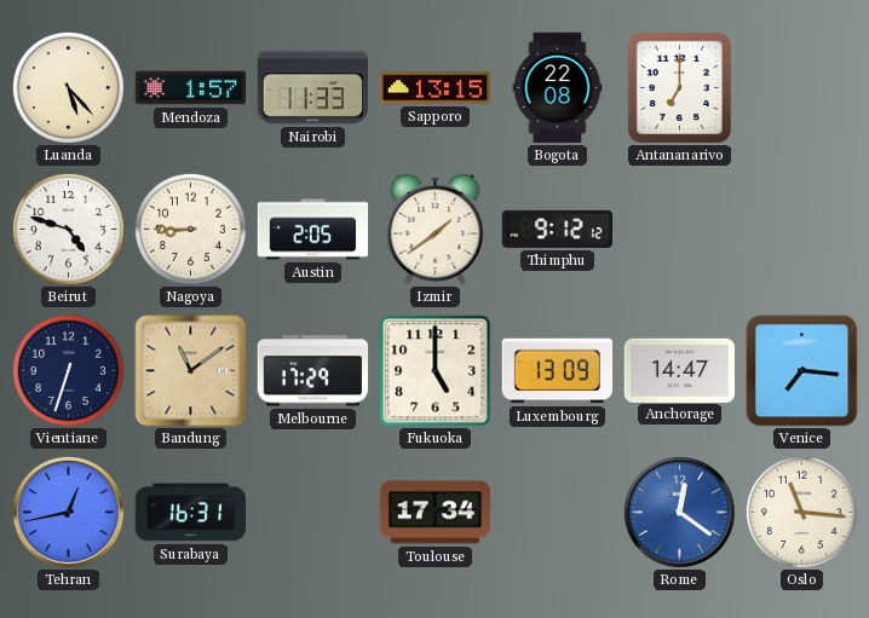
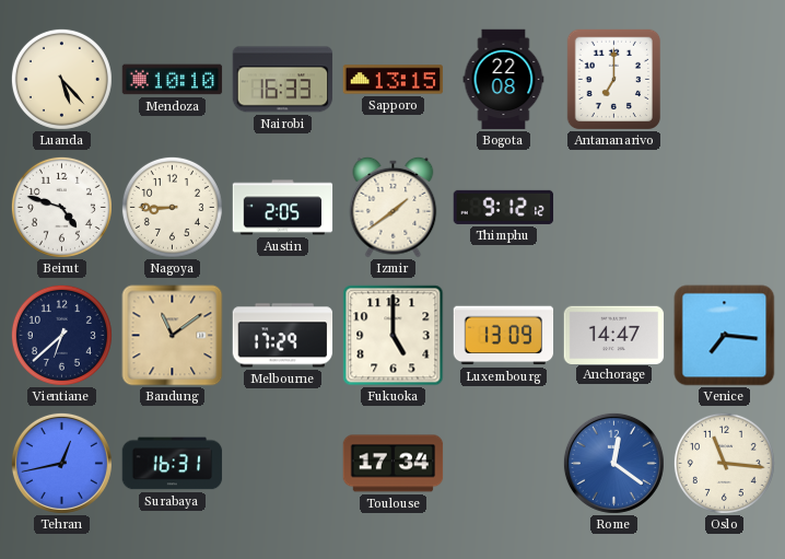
Mendoza: 1:57 -> 10:10
Nairobi: 11:33 -> 16:33
Vientiane: 6:33 -> 6:38
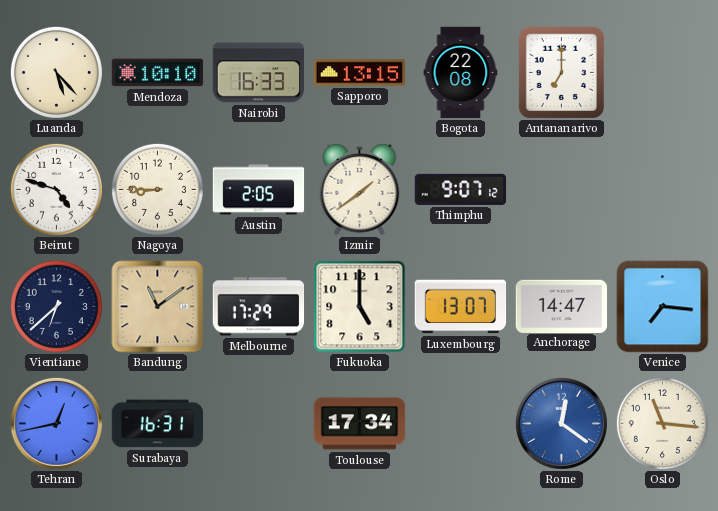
Thimphu: 9:12 -> 9:07
Luxembourg: 13:09 -> 13:07
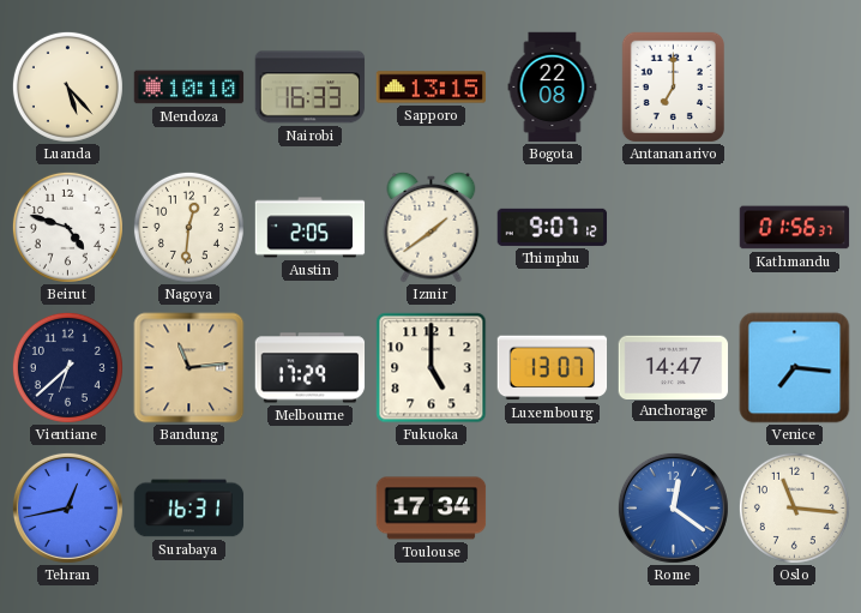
Nagoya: 8:45 -> 12:31
Kathmandu: none -> 01:56
Bandung: 11:09 -> 11:14
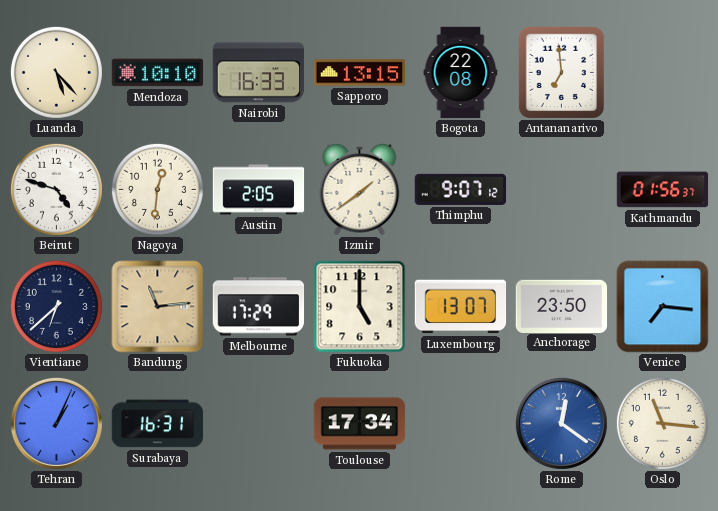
Antananarivo: 7:00 -> 6:59
Anchorage: 14:47 -> 23:50
Tehran: 12:43 -> 1:04
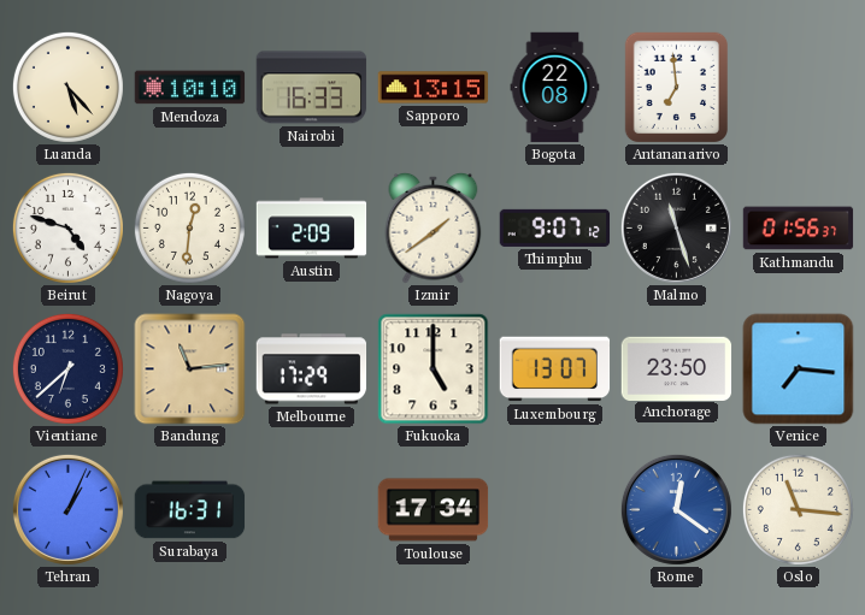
Austin: 2:05 -> 2:09
Malmo: none -> 11:27
